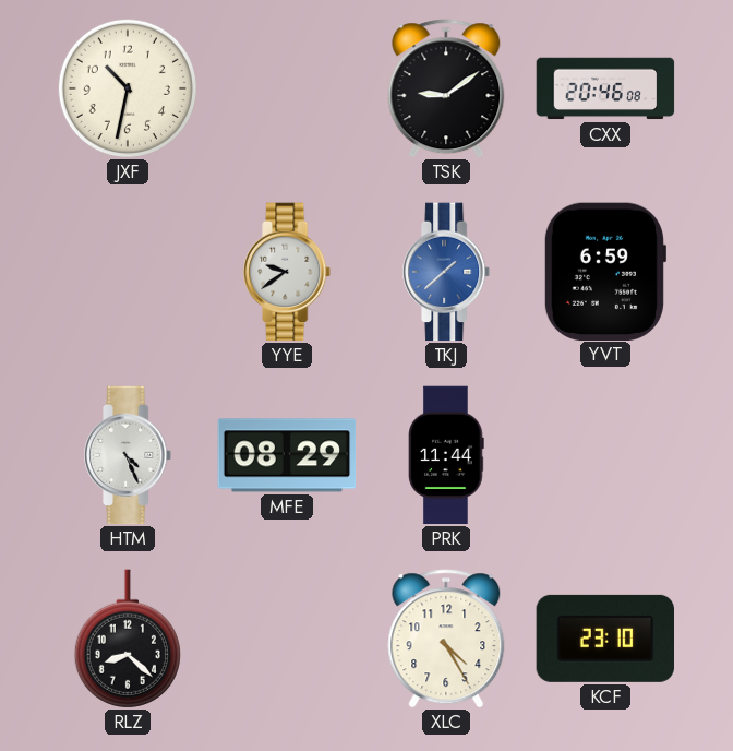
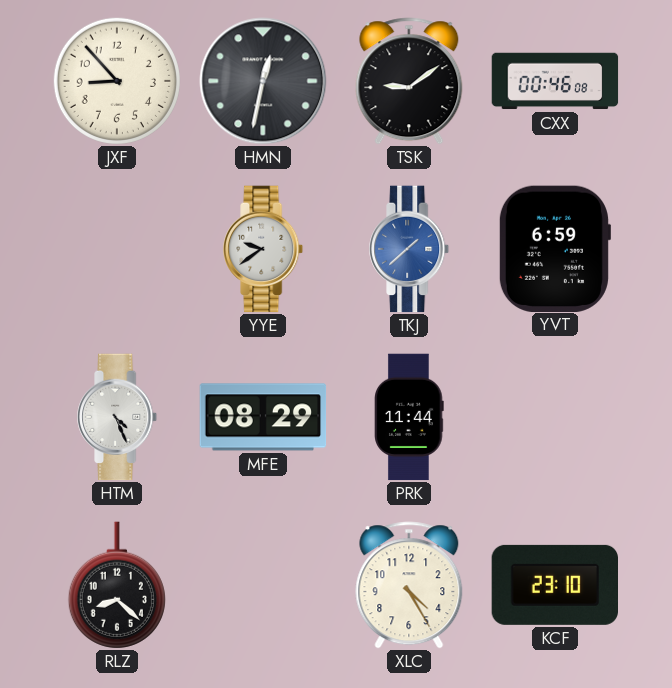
JXF: 10:32 -> 8:53
HMN: none -> 12:32
CXX: 20:46 -> 00:46
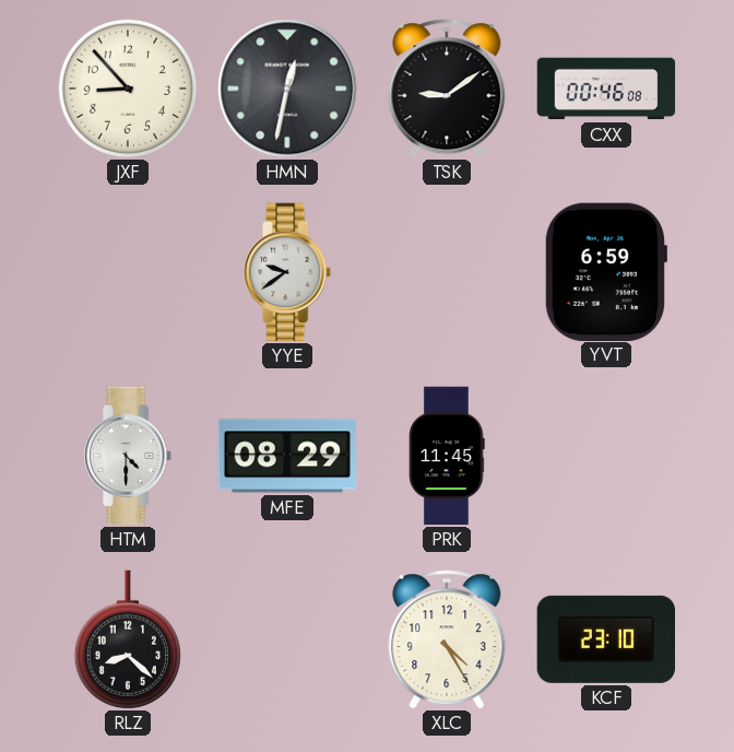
TKJ: 1:38 -> none
HTM: 4:26 -> 4:30
PRK: 11:44 -> 11:45
